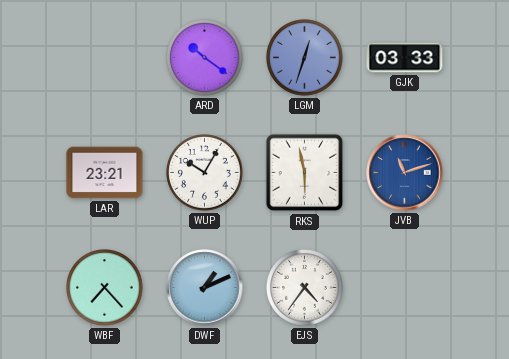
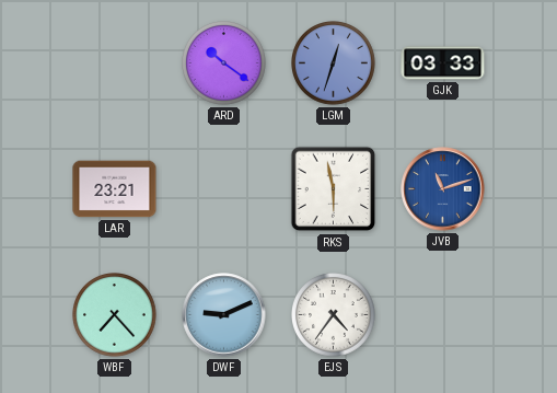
WUP: 10:05 -> none
DWF: 1:11 -> 9:11
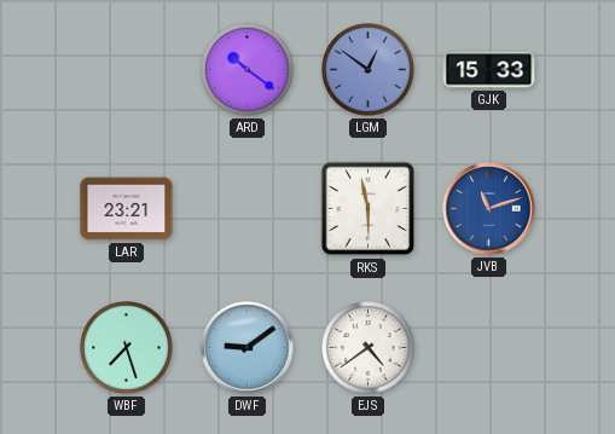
LGM: 12:33 -> 12:51
GJK: 03:33 -> 15:33
WBF: 7:23 -> 7:27
DWF: 9:11 -> 9:09
EJS: 4:36 -> 4:39
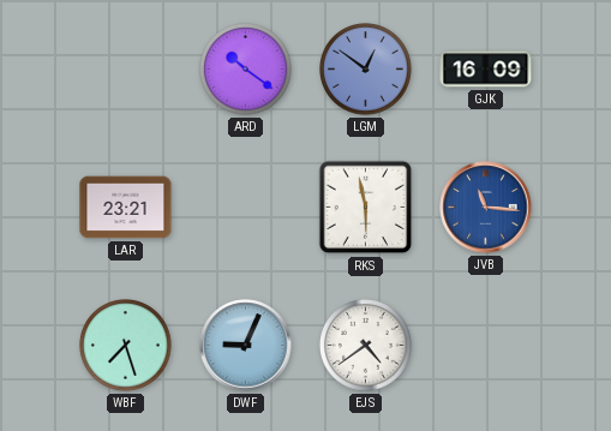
GJK: 15:33 -> 16:09
JVB: 11:12 -> 11:16
DWF: 9:09 -> 9:04
